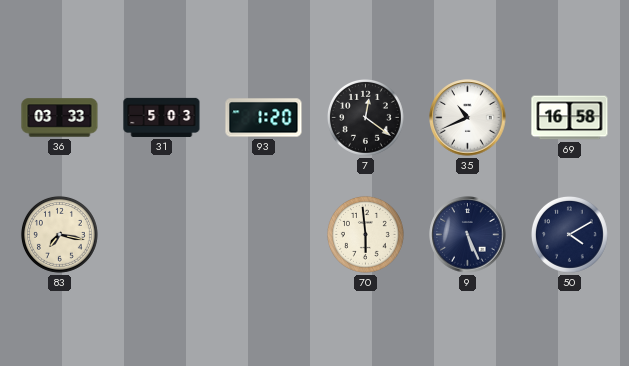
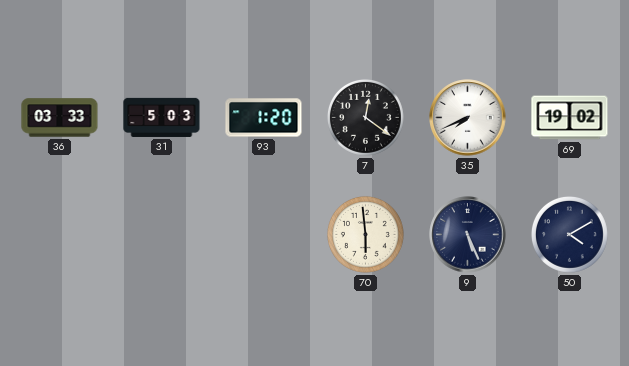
35: 10:41 -> 7:41
69: 16:58 -> 19:02
83: 7:17 -> none
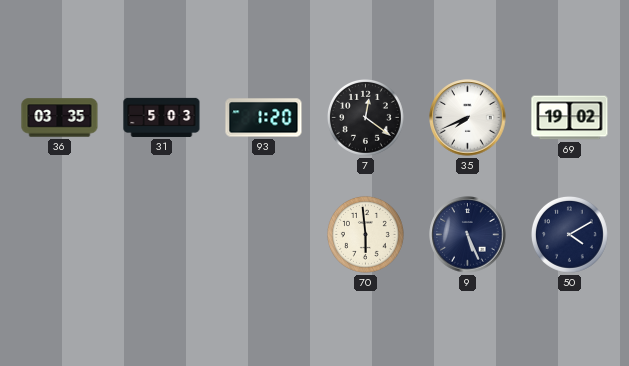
36: 03:33 -> 03:35
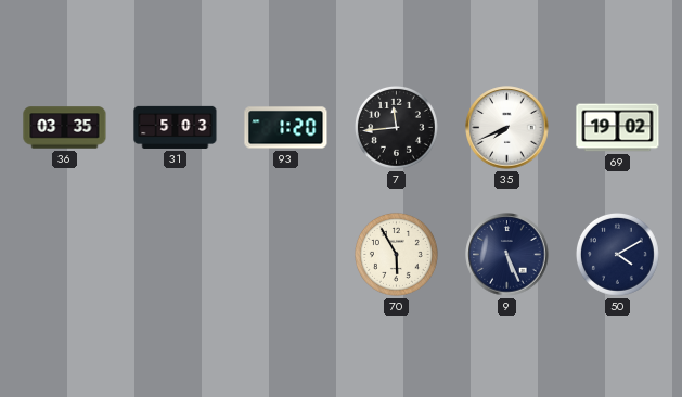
7: 12:21 -> 11:44
70: 5:59 -> 5:55
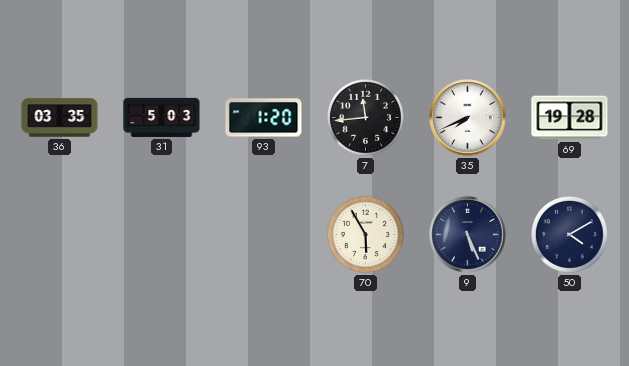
69: 19:02 -> 19:28
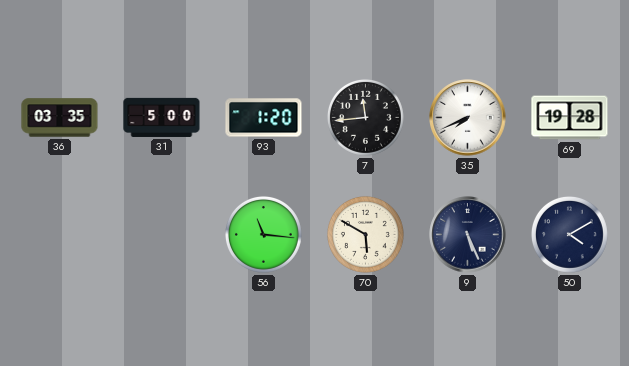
31: 5:03 -> 5:00
56: none -> 11:16
70: 5:55 -> 5:50
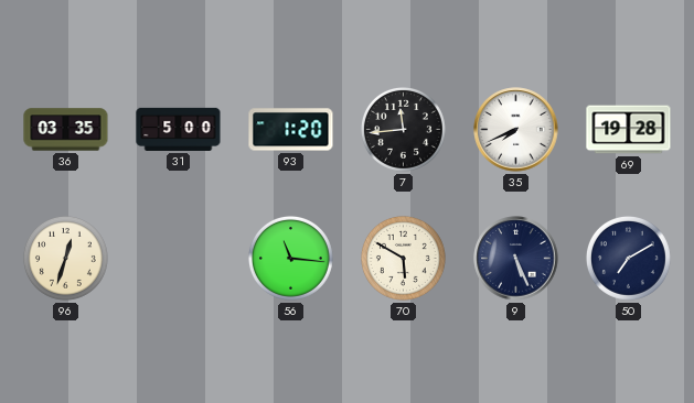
96: none -> 12:33
50: 4:10 -> 7:10
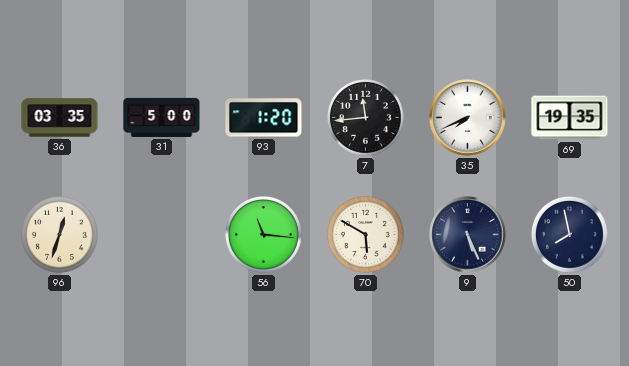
69: 19:28 -> 19:35
50: 7:10 -> 7:58
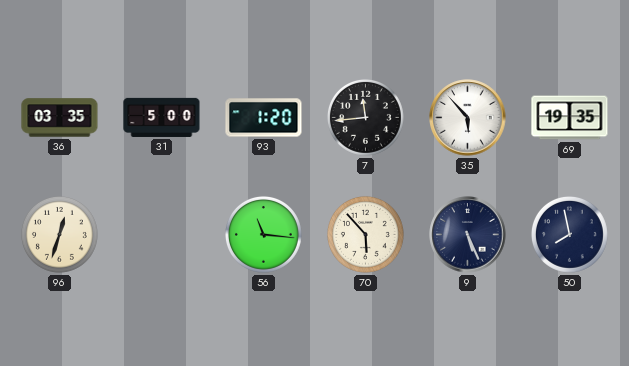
35: 7:41 -> 5:53
70: 5:50 -> 5:53
